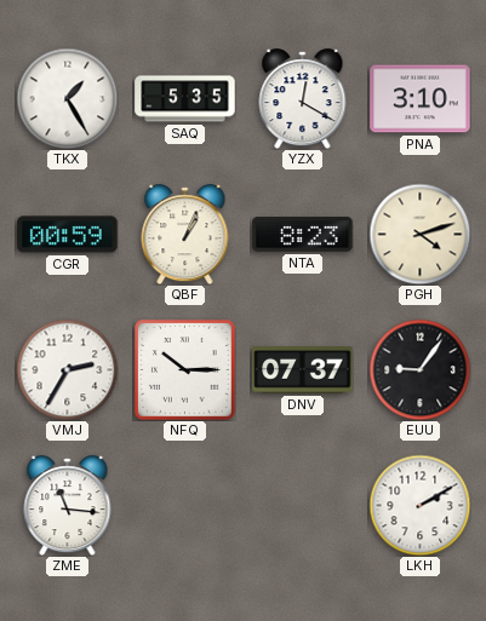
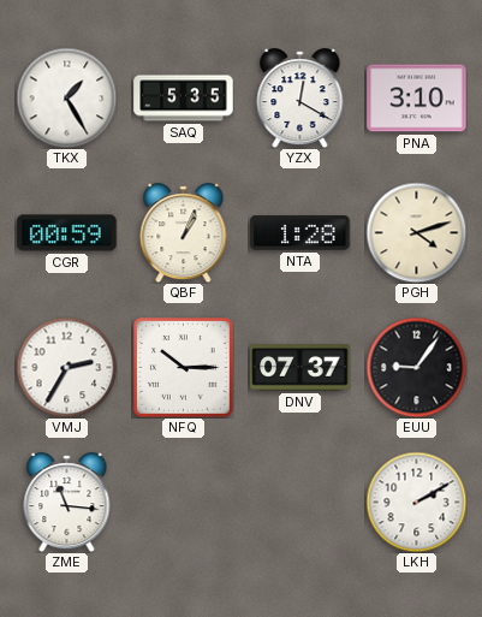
NTA: 8:23 -> 1:28
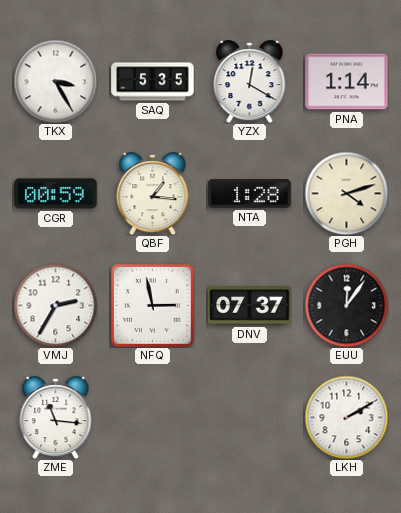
TKX: 1:25 -> 3:25
PNA: 3:10 -> 1:14
QBF: 1:04 -> 1:16
NFQ: 10:15 -> 2:58
EUU: 9:06 -> 12:06
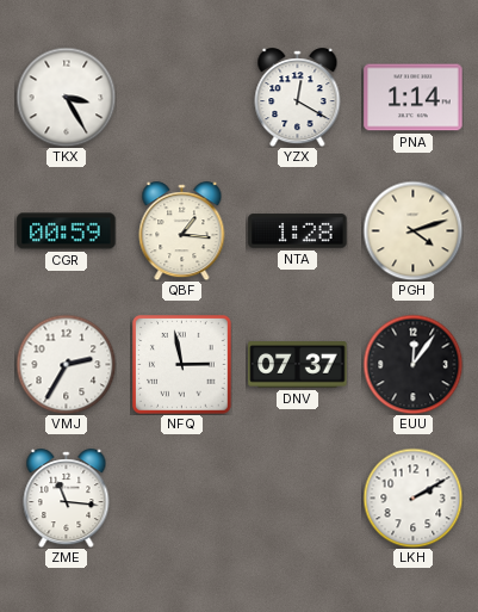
SAQ: 5:35 -> none
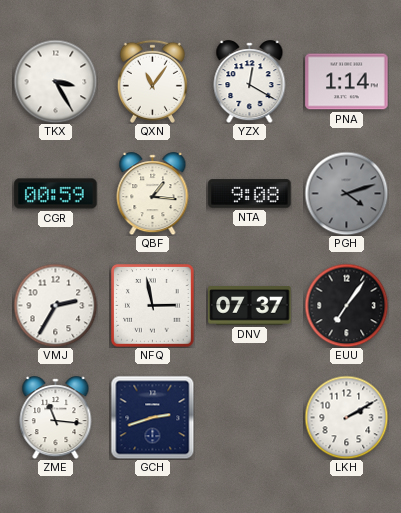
QXN: none -> 11:06
NTA: 1:28 -> 9:08
PGH dial: cream -> grey
EUU: 12:06 -> 7:06
GCH: none -> 2:42
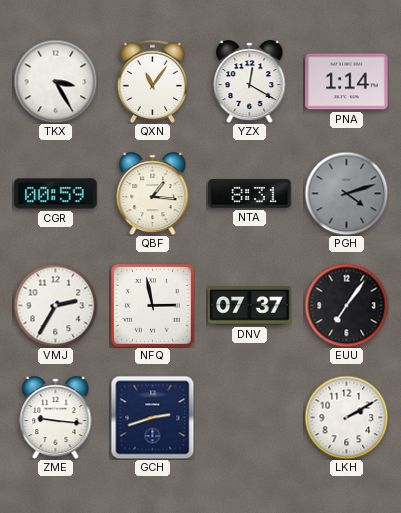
NTA: 9:08 -> 8:31
ZME: 11:16 -> 9:16
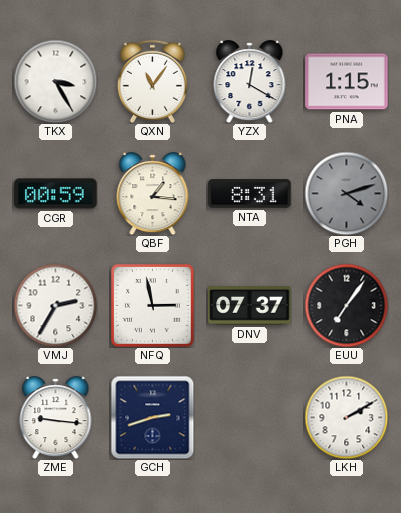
PNA: 1:14 -> 1:15
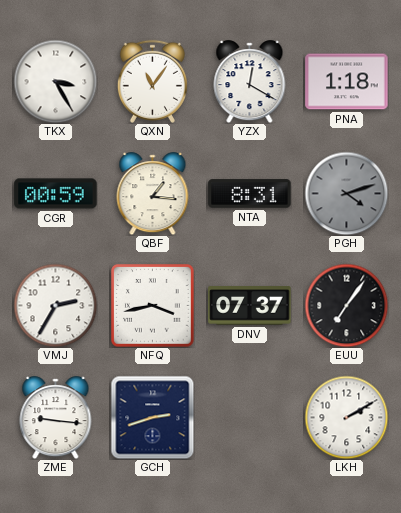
PNA: 1:15 -> 1:18
NFQ: 2:58 -> 3:43
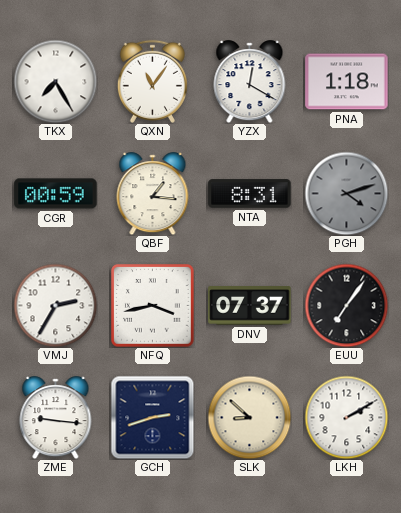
TKX: 3:25 -> 7:25
SLK: none -> 8:52
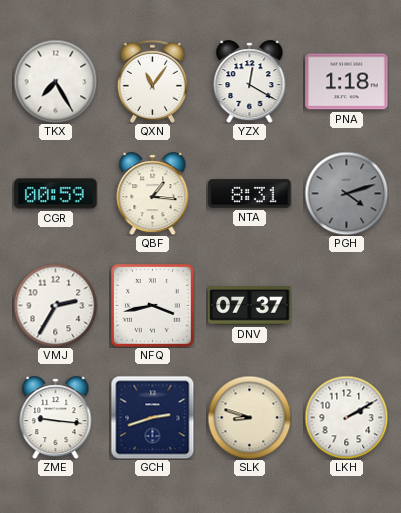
EUU: 7:06 -> none
SLK: 8:52 -> 8:48
